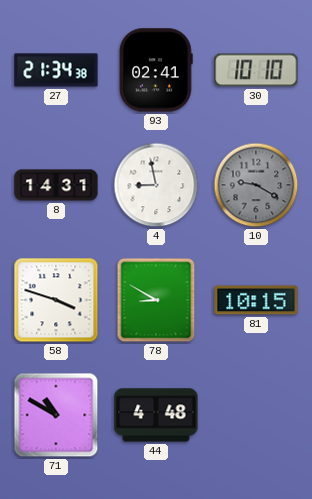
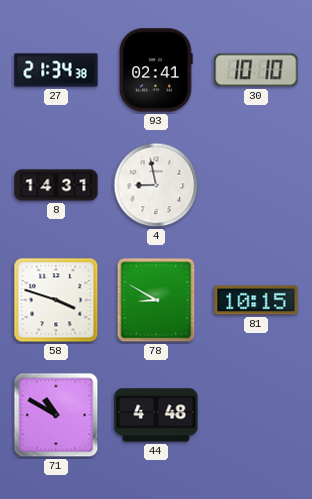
10: 9:20 -> none
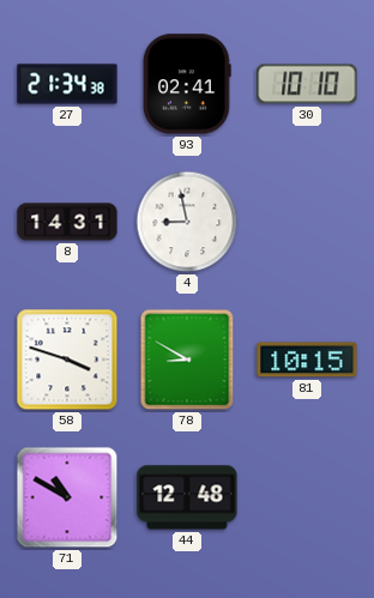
44: 4:48 -> 12:48
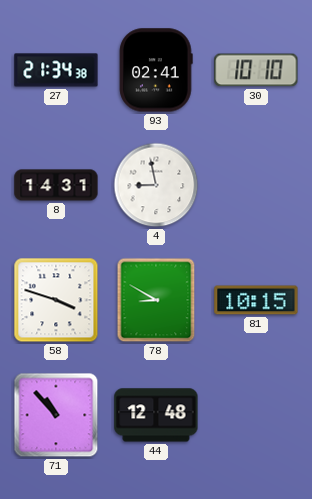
71: 10:50 -> 10:53
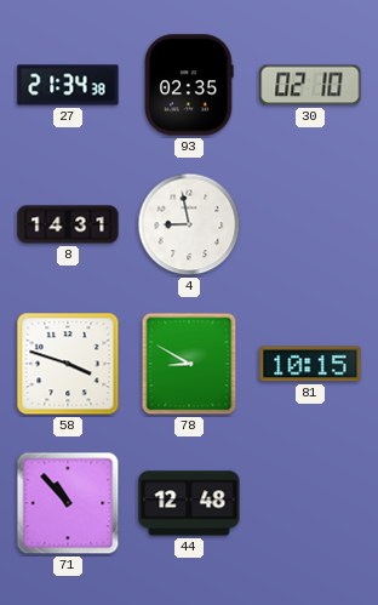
93: 02:41 -> 02:35
30: 10:10 -> 02:10
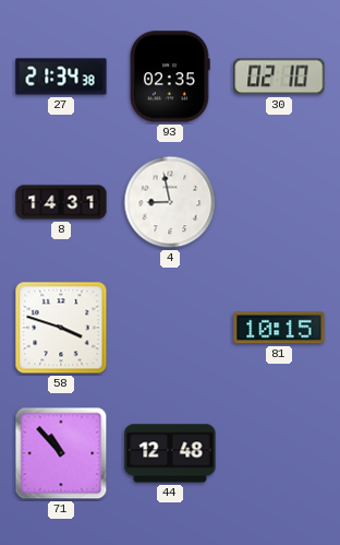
78: 8:50 -> none
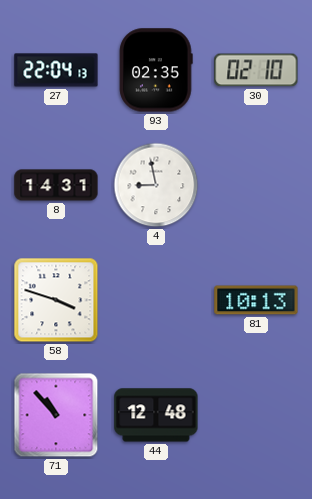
27: 21:34 -> 22:04
81: 10:15 -> 10:13
